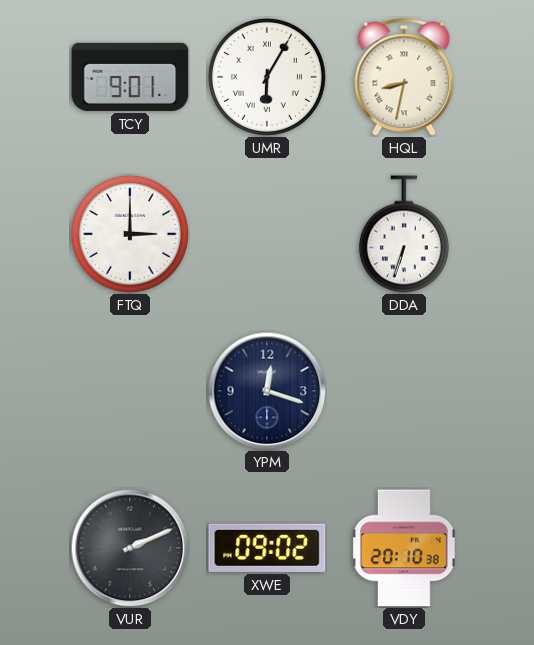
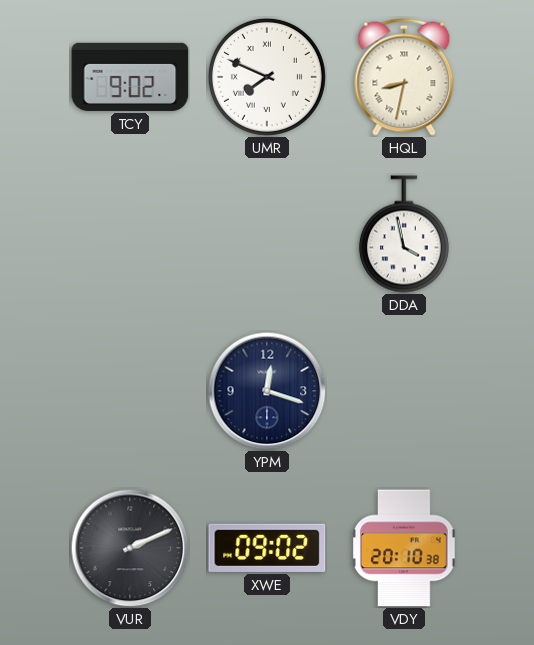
TCY: 9:01 -> 9:02
UMR: 6:05 -> 7:49
FTQ: 3:00 -> none
DDA: 6:33 -> 3:58
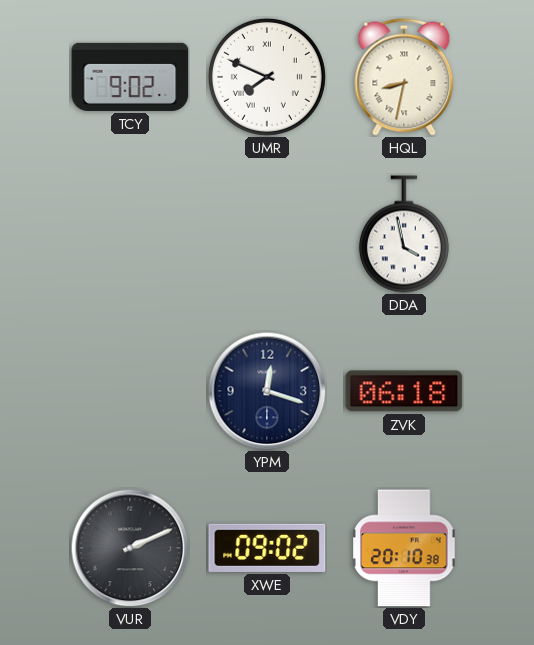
ZVK: none -> 06:18
